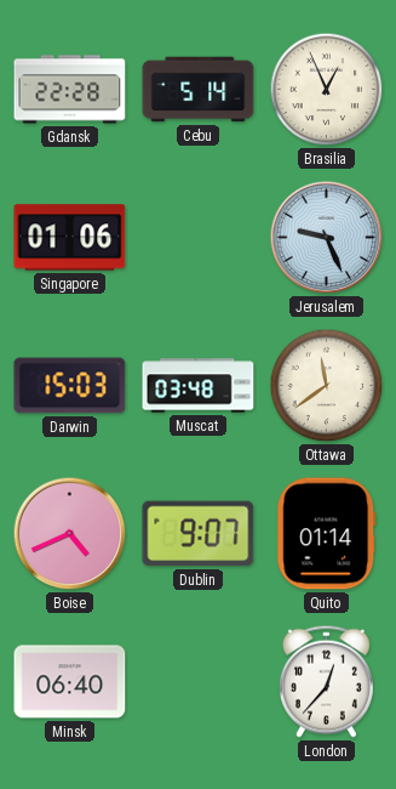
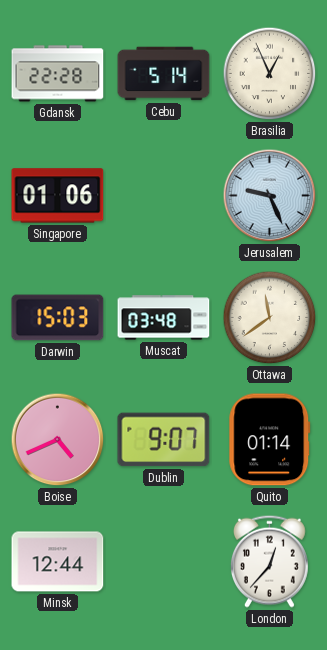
Minsk: 06:40 -> 12:44
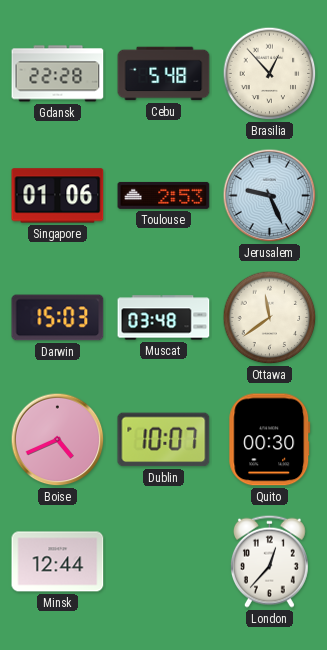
Cebu: 5:14 -> 5:48
Brasilia: 12:56 -> 12:53
Toulouse: none -> 2:53
Dublin: 9:07 -> 10:07
Quito: 01:14 -> 00:30
